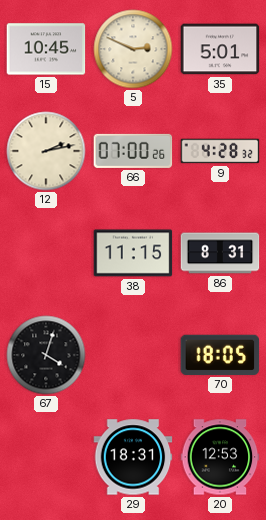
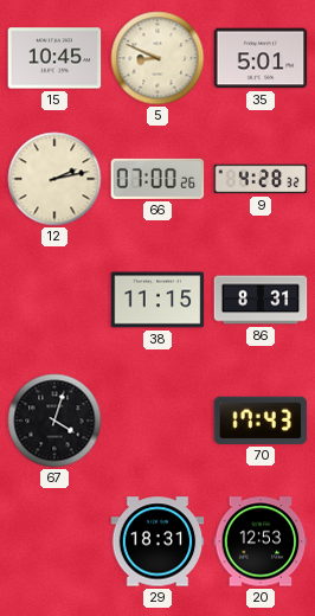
5: 2:49 -> 8:49
70: 18:05 -> 17:43
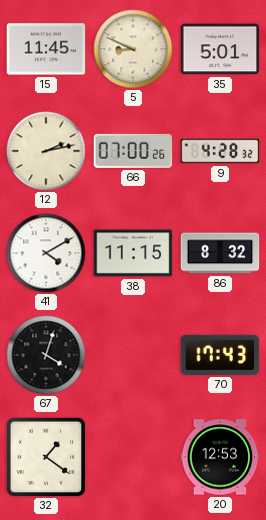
15: 10:45 -> 11:45
41: none -> 4:10
86: 8:31 -> 8:32
32: none -> 1:21
29: 18:31 -> none
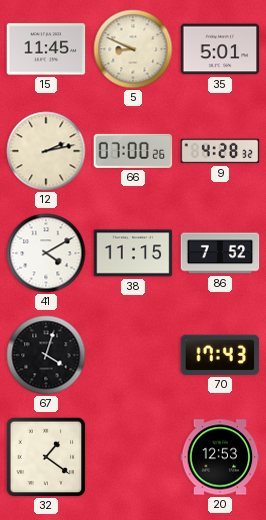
86: 8:32 -> 7:52
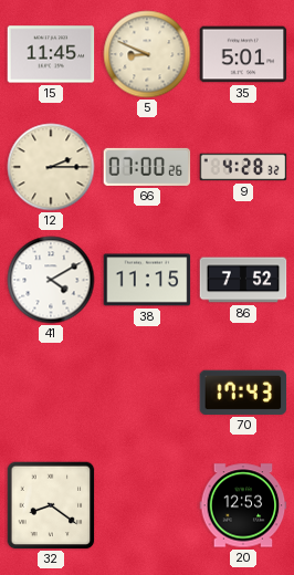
12: 2:13 -> 2:15
67: 4:03 -> none
32: 1:21 -> 8:21
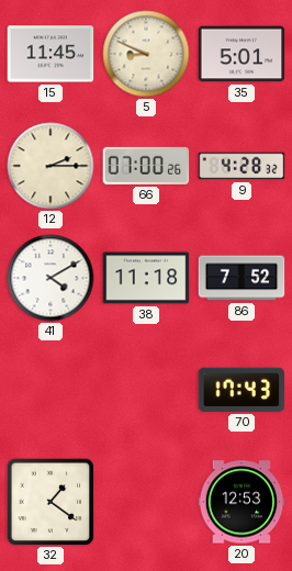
38: 11:15 -> 11:18
32: 8:21 -> 1:21
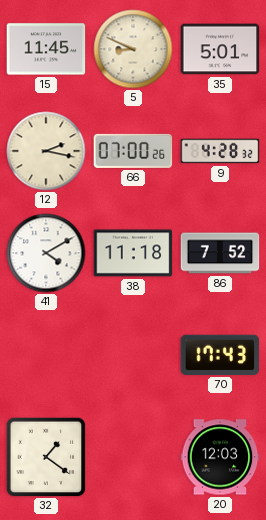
12: 2:15 -> 2:17
20: 12:53 -> 12:03
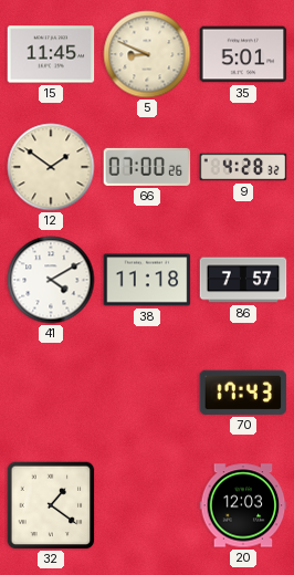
12: 2:17 -> 1:51
86: 7:52 -> 7:57
